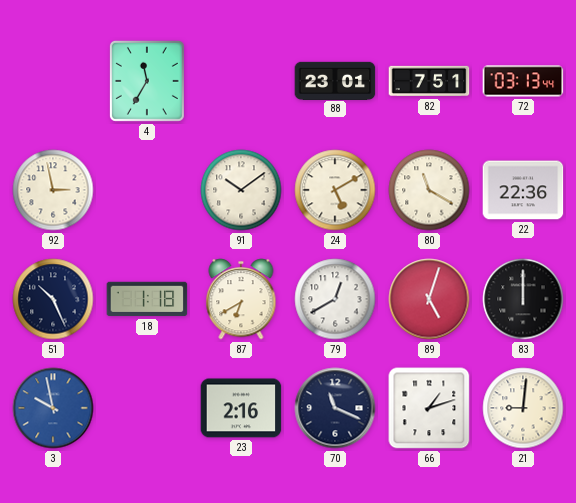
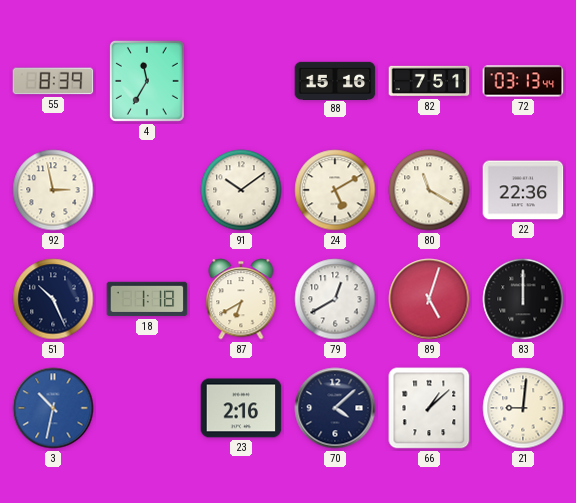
55: none -> 8:39
88: 23:01 -> 15:16
3: 9:58 -> 10:32
70: 11:19 -> 4:08
66: 1:12 -> 1:08
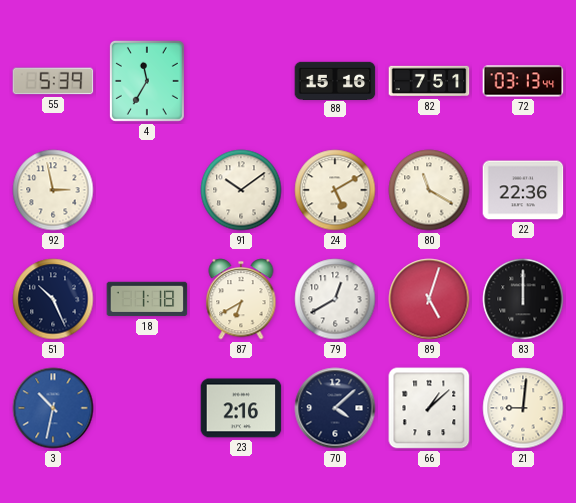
55: 8:39 -> 5:39
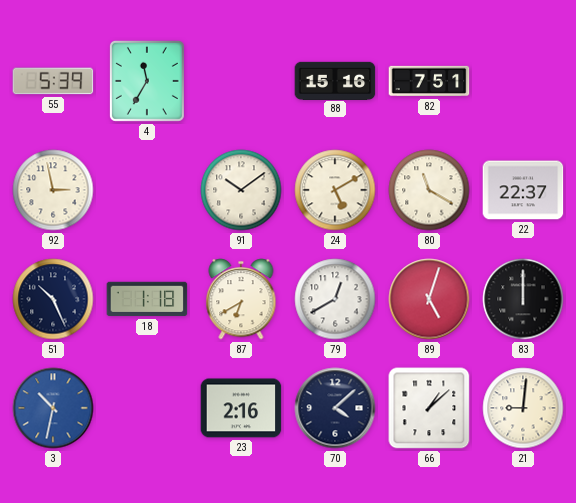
72: 03:13 -> none
22: 22:36 -> 22:37
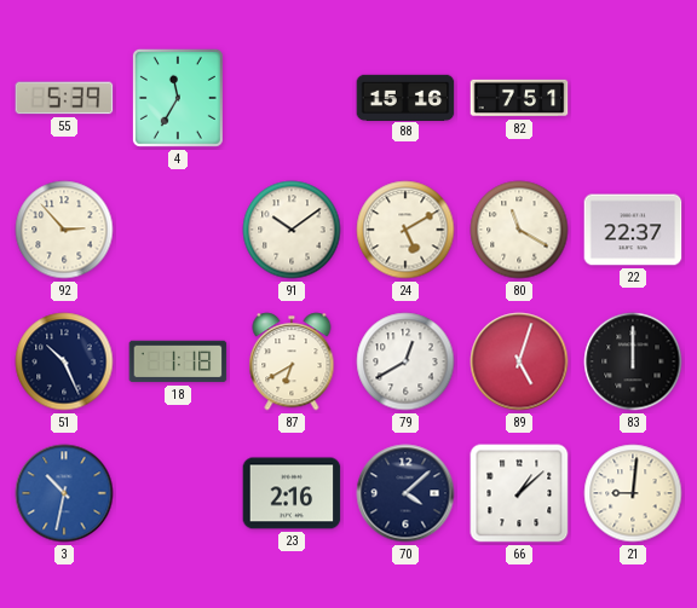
92: 2:58 -> 2:53
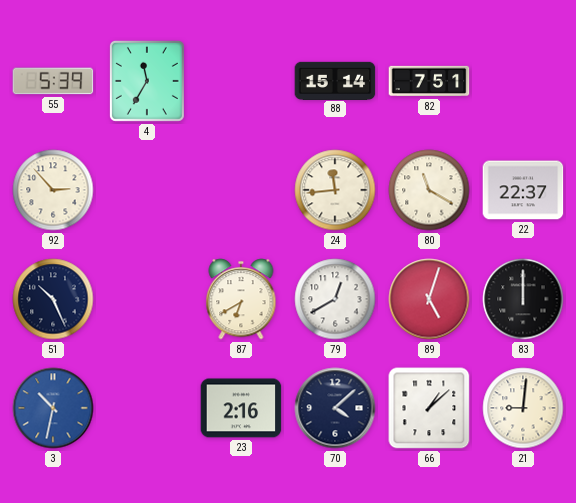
88: 15:16 -> 15:14
91: 10:09 -> none
24: 5:10 -> 11:44
18: 1:18 -> none
